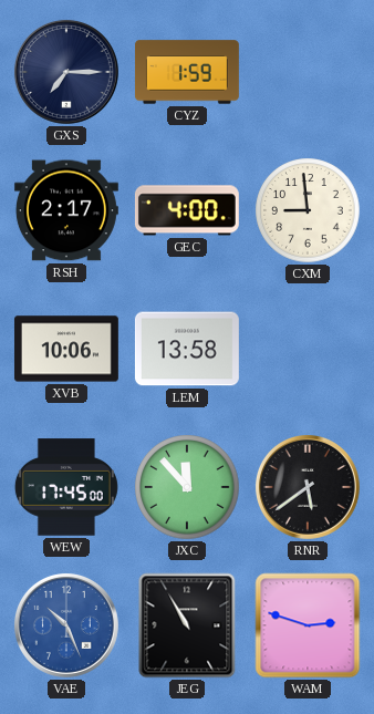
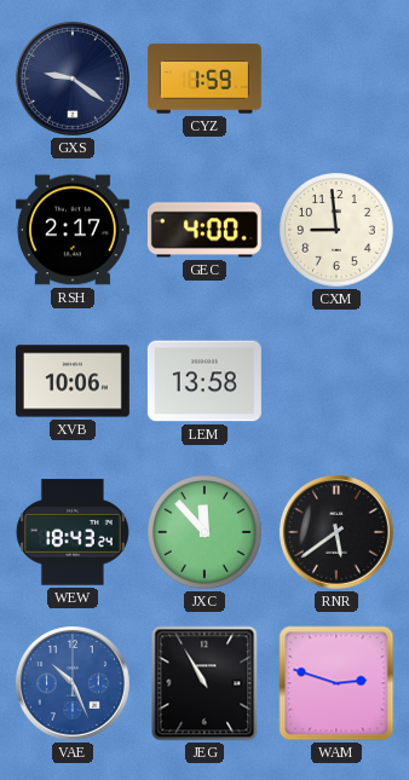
GXS: 7:15 -> 9:21
WEW: 17:45 -> 18:43
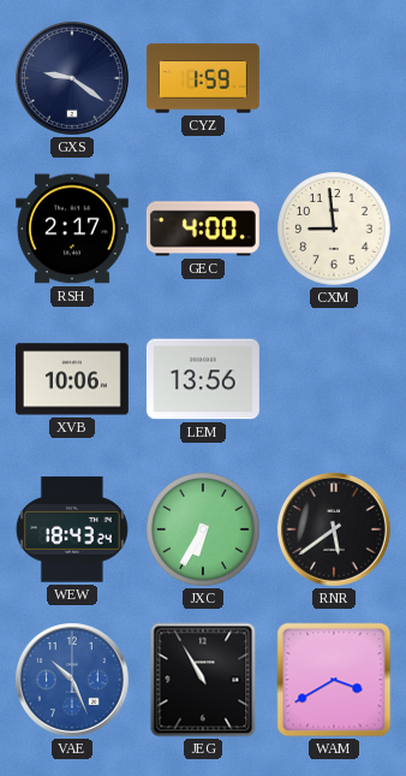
LEM: 13:58 -> 13:56
JXC: 11:53 -> 6:35
WAM: 2:48 -> 3:40
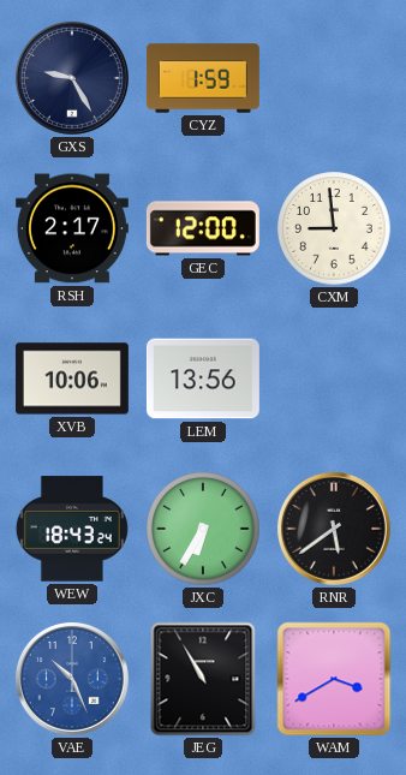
GXS: 9:21 -> 9:25
GEC: 4:00 -> 12:00
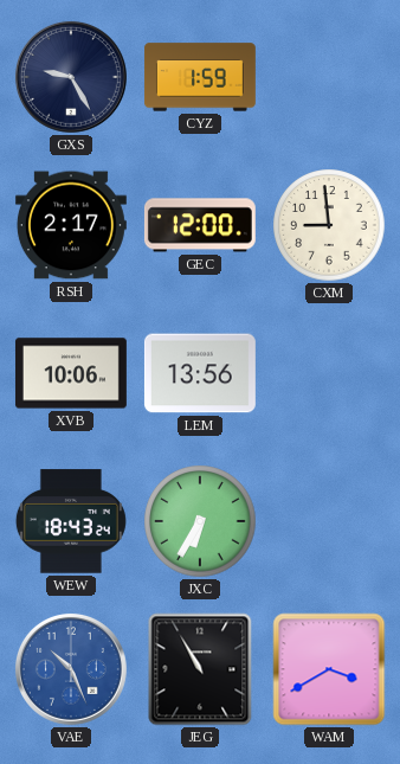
RNR: 5:39 -> none
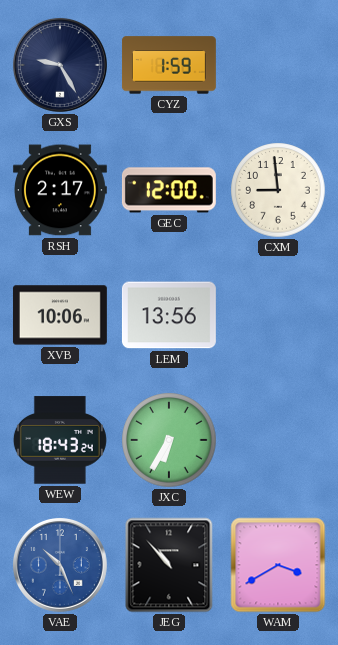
JEG: 10:55 -> 10:53
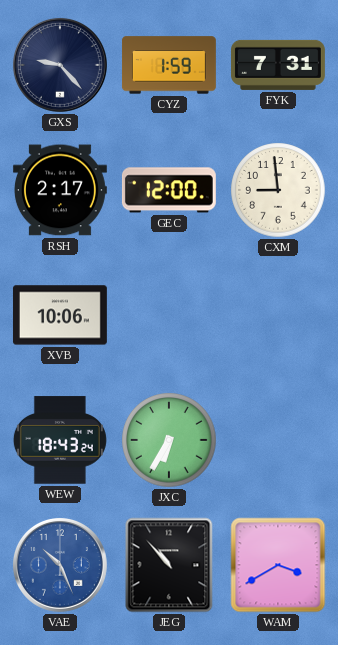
GXS: 9:25 -> 9:23
FYK: none -> 7:31
LEM: 13:56 -> none
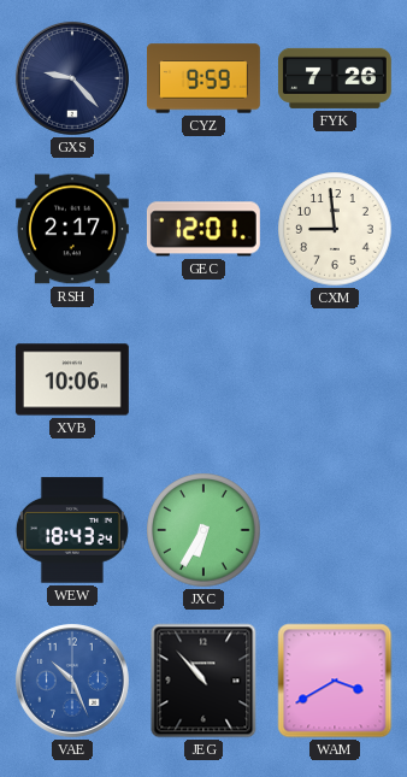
CYZ: 1:59 -> 9:59
FYK: 7:31 -> 7:26
GEC: 12:00 -> 12:01
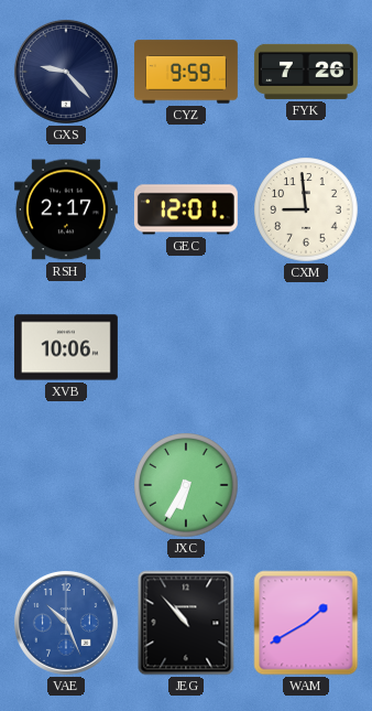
WEW: 18:43 -> none
WAM: 3:40 -> 1:40
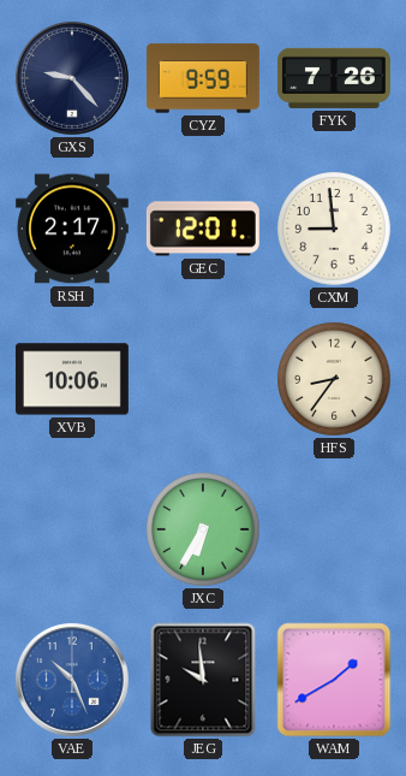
HFS: none -> 8:36
JEG: 10:53 -> 9:59
